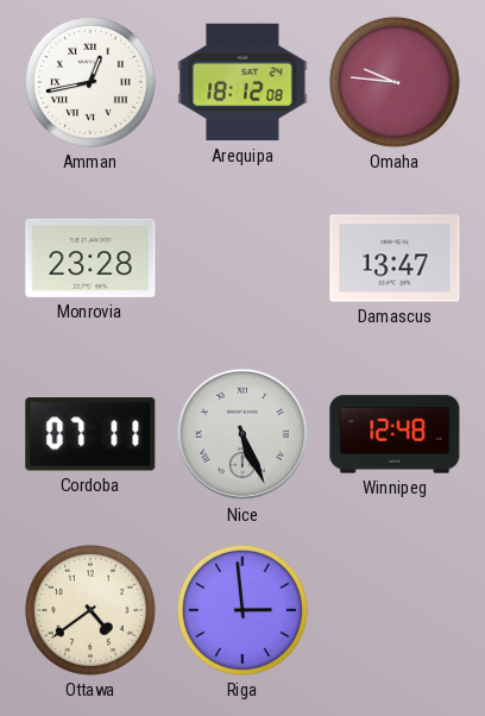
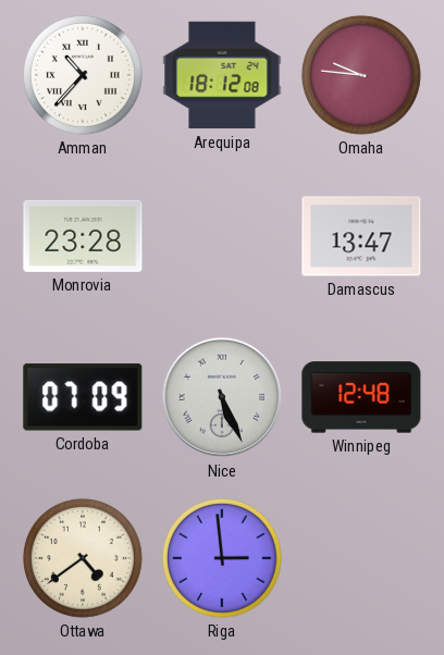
Amman: 12:43 -> 10:37
Cordoba: 07:11 -> 07:09
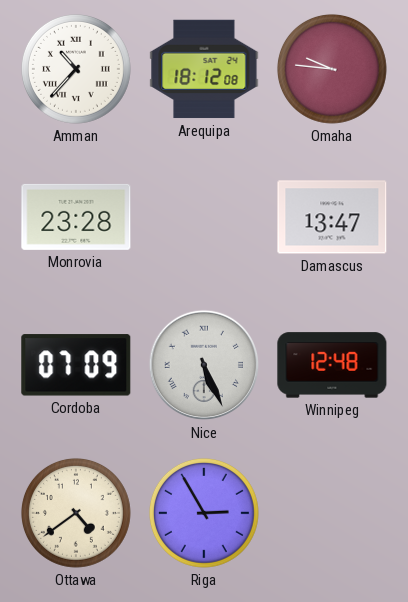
Riga: 2:59 -> 2:55
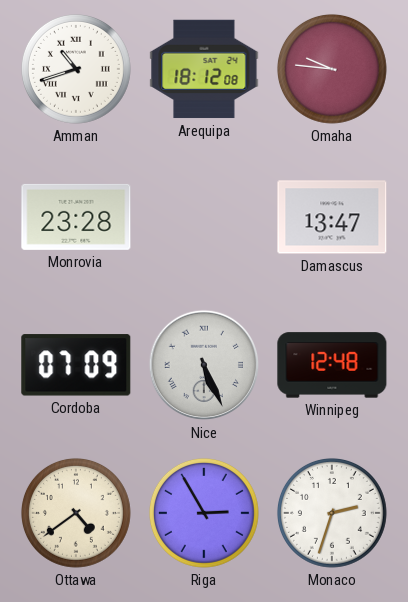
Amman: 10:37 -> 10:42
Monaco: none -> 2:33
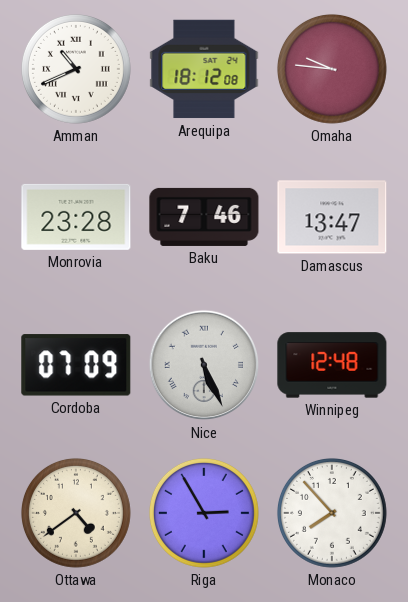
Amman: 10:42 -> 10:41
Baku: none -> 7:46
Monaco: 2:33 -> 7:53
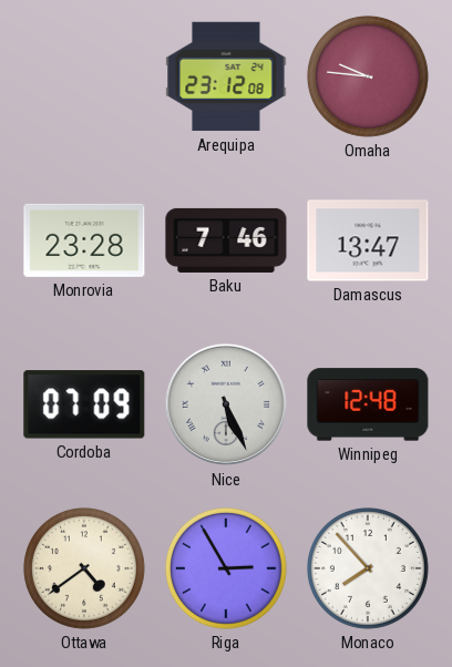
Amman: 10:41 -> none
Arequipa: 18:12 -> 23:12
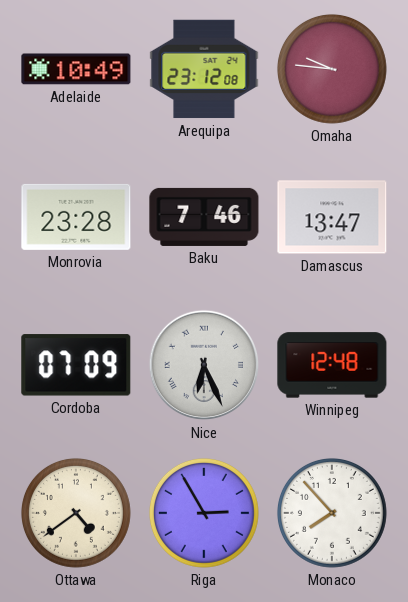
Adelaide: none -> 10:49
Nice: 5:26 -> 6:26
